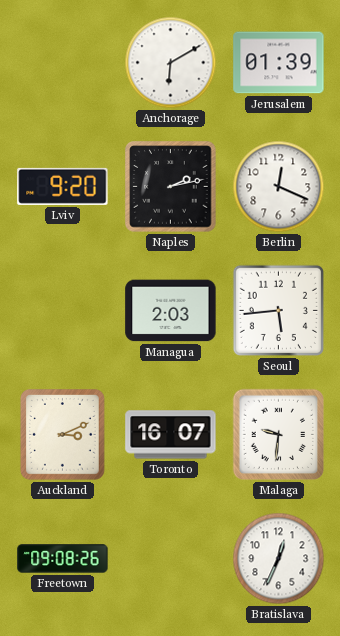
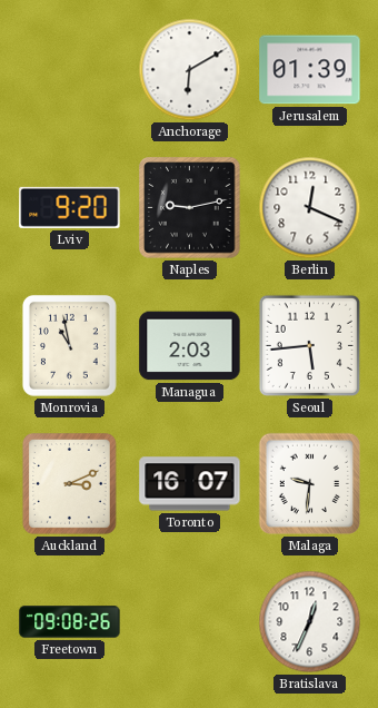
Naples: 2:13 -> 9:13
Monrovia: none -> 10:58
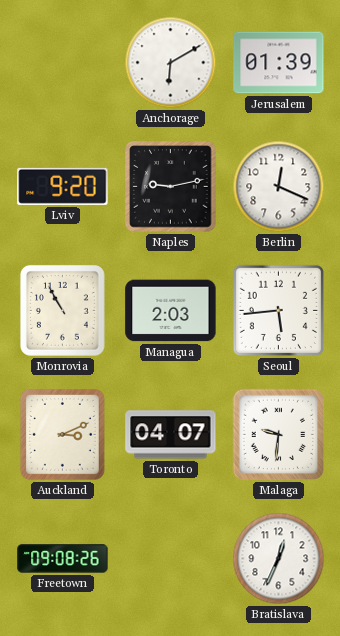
Monrovia: 10:58 -> 10:55
Toronto: 16:07 -> 04:07
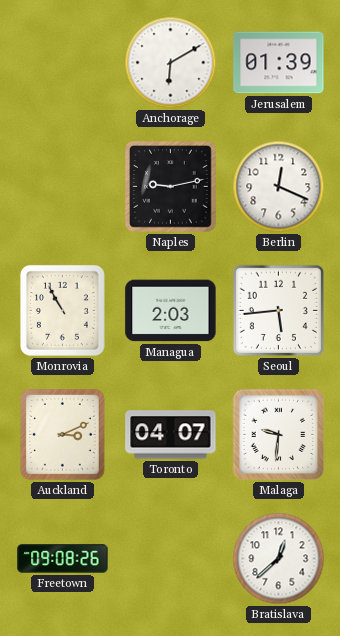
Lviv: 9:20 -> none
Bratislava: 12:34 -> 12:38
